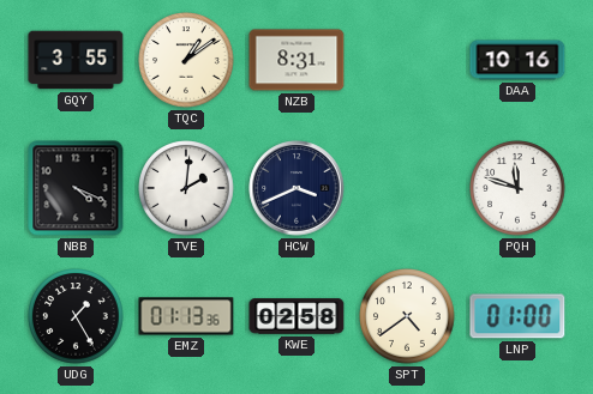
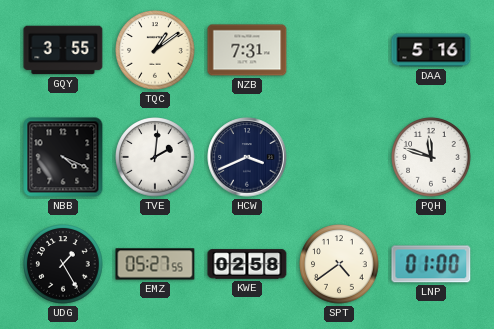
NZB: 8:31 -> 7:31
DAA: 10:16 -> 5:16
EMZ: 01:13 -> 05:27
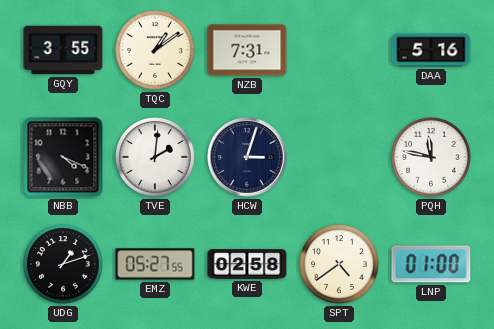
HCW: 3:41 -> 3:03
PQH: 11:48 -> 11:47
UDG: 1:25 -> 1:12
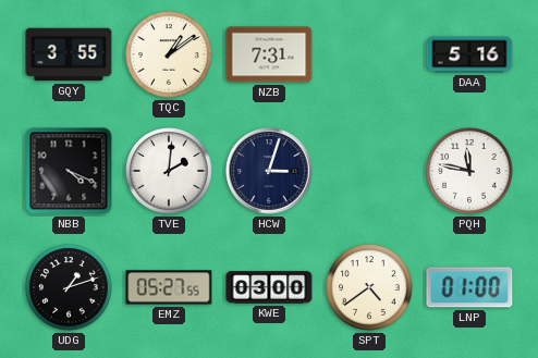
KWE: 02:58 -> 03:00
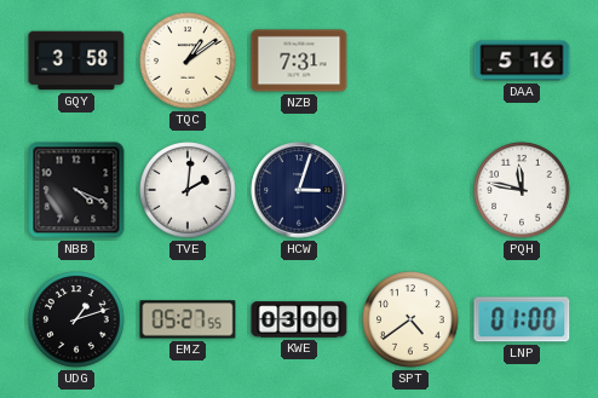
GQY: 3:55 -> 3:58
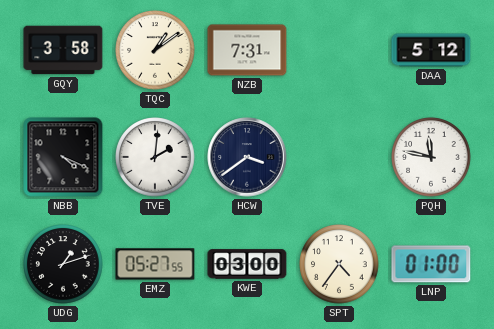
DAA: 5:16 -> 5:12
HCW: 3:03 -> 3:39
SPT: 4:39 -> 4:36
